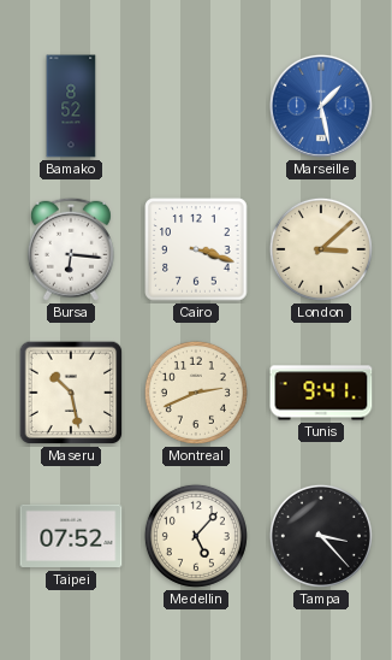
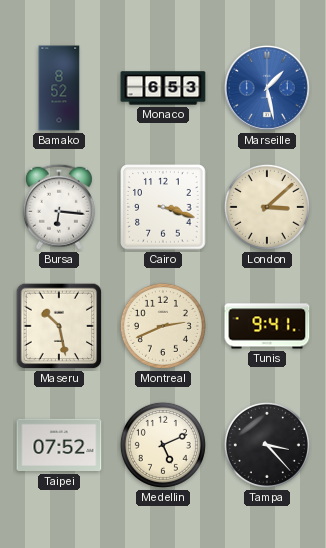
Monaco: none -> 6:53
Medellin: 5:07 -> 5:11
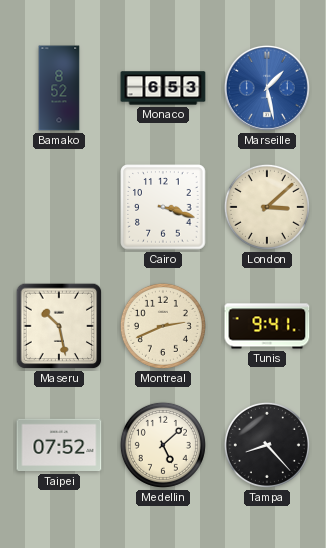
Bursa: 6:16 -> none
Medellin: 5:11 -> 5:08
Tampa: 3:23 -> 8:23
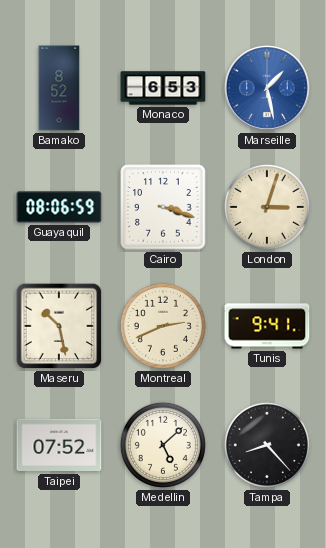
Guayaquil: none -> 08:06
London: 3:08 -> 3:03
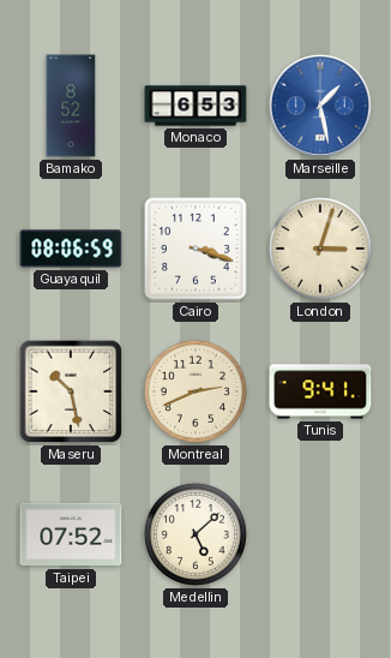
Tampa: 8:23 -> none
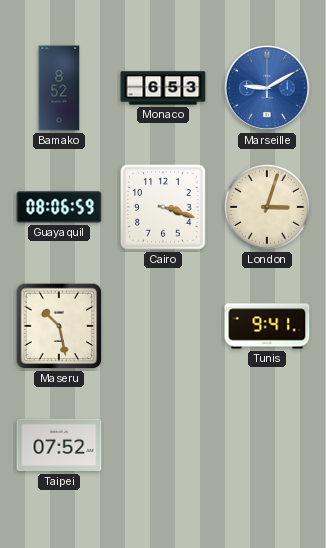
Marseille: 1:28 -> 9:10
Montreal: 2:41 -> none
Medellin: 5:08 -> none
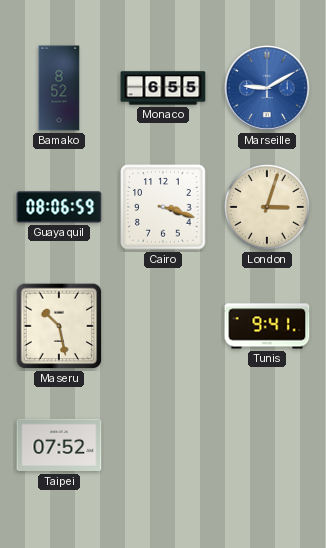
Monaco: 6:53 -> 6:55
